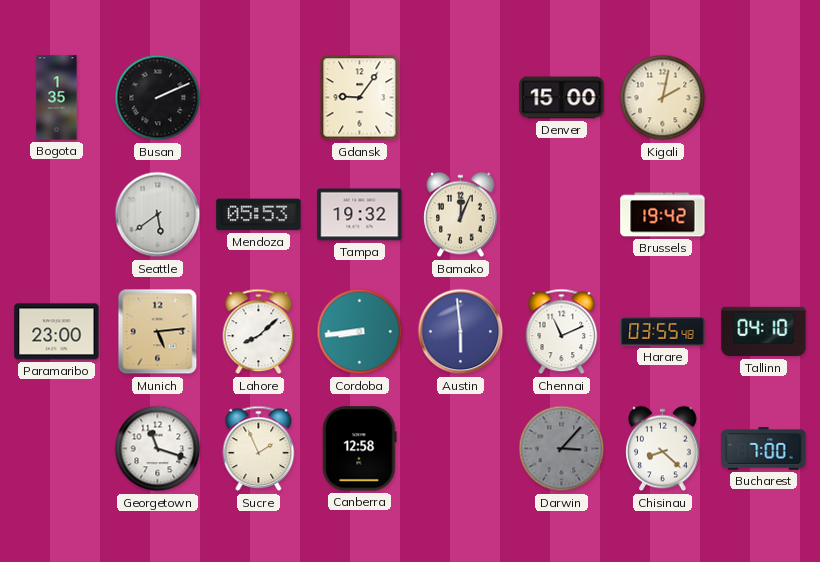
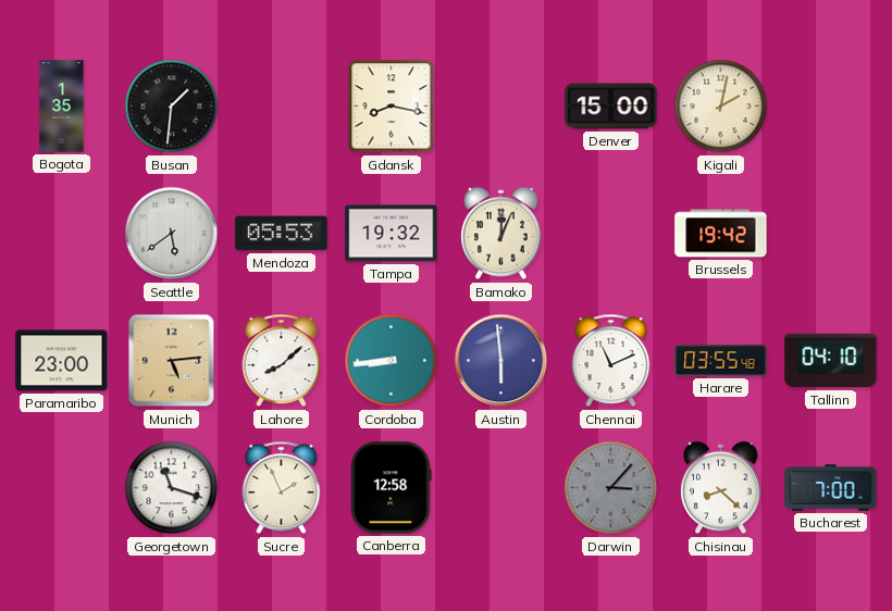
Busan: 2:11 -> 1:31
Gdansk: 9:06 -> 8:17
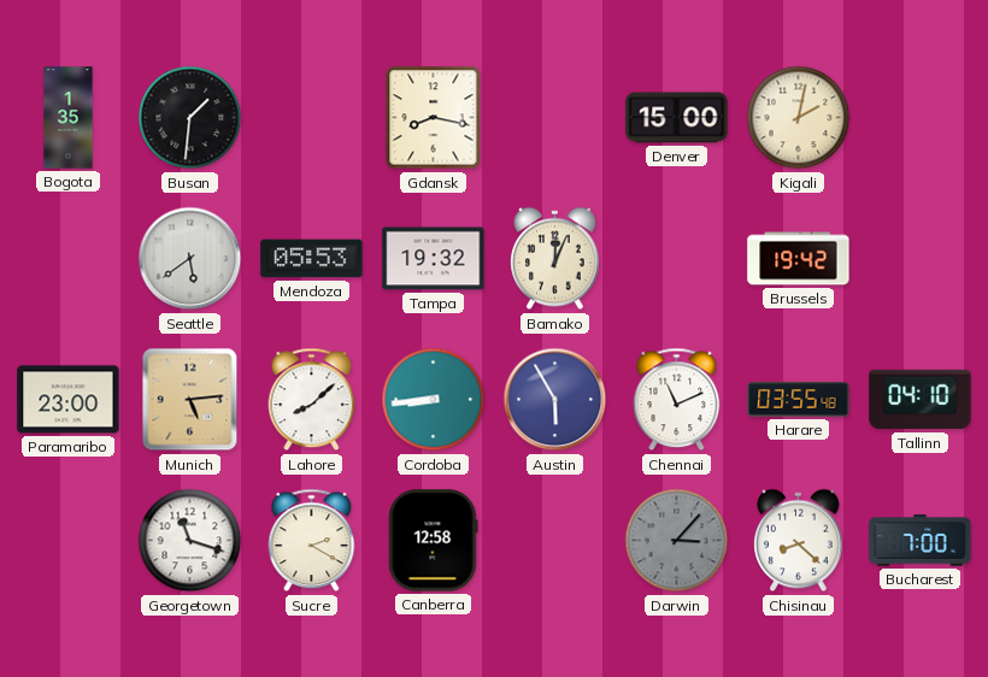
Austin: 5:59 -> 5:55
Sucre: 1:56 -> 2:20
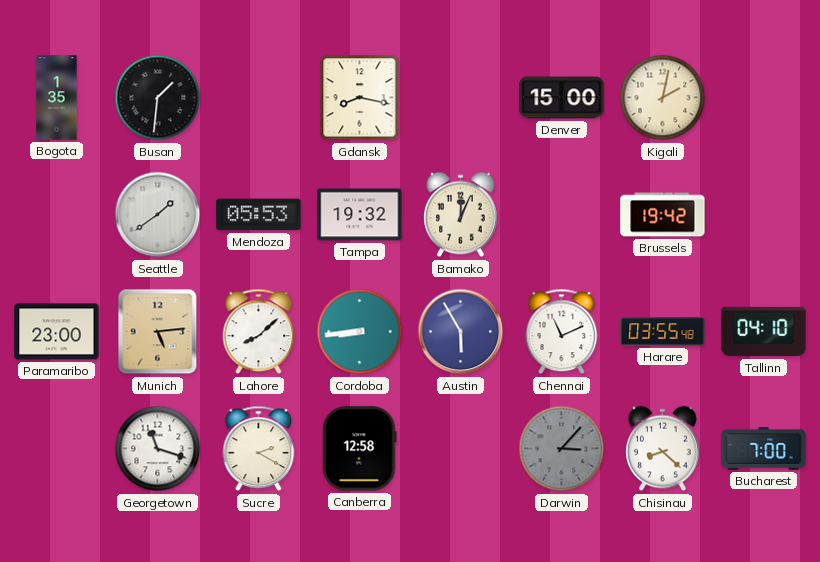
Seattle: 5:39 -> 1:39
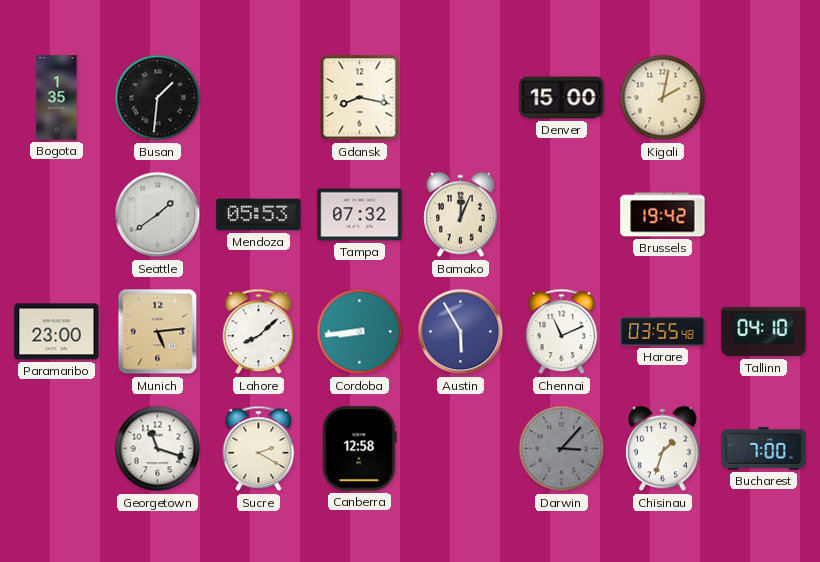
Tampa: 19:32 -> 07:32
Chisinau: 8:22 -> 1:33
